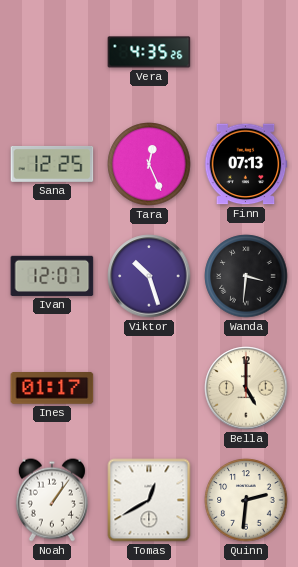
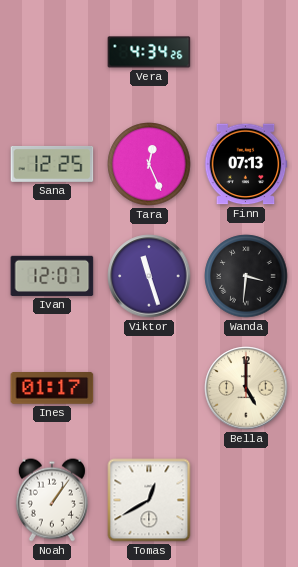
Vera: 4:35 -> 4:34
Viktor: 10:27 -> 11:27
Quinn: 2:31 -> none
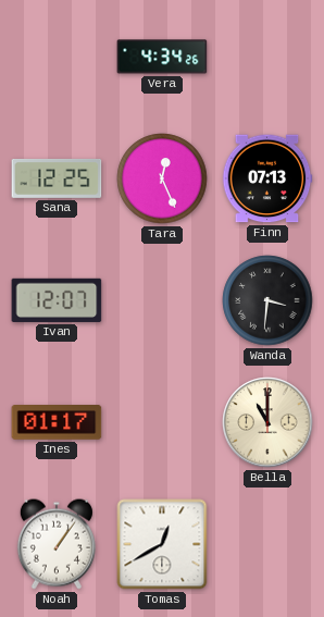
Viktor: 11:27 -> none
Bella: 5:00 -> 11:00
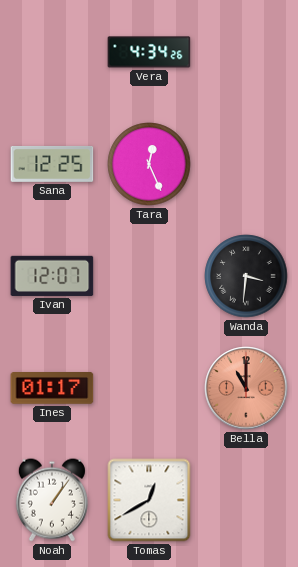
Finn: 07:13 -> none
Bella dial: cream -> salmon
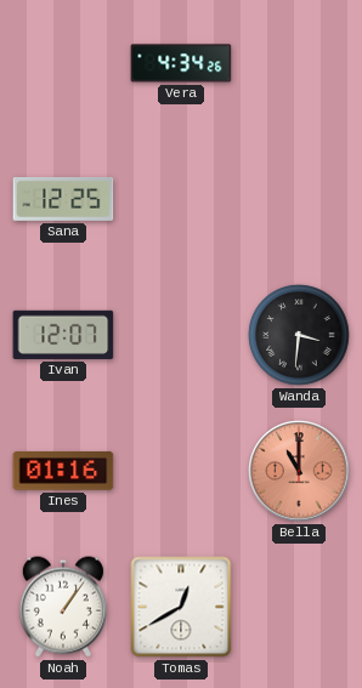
Tara: 12:26 -> none
Ines: 01:17 -> 01:16
